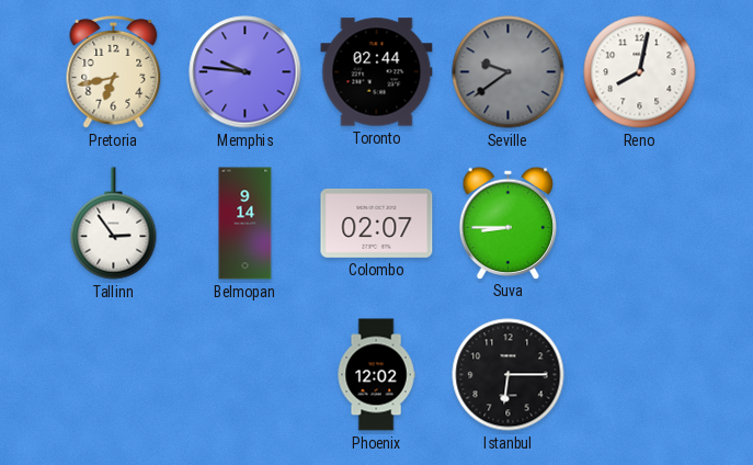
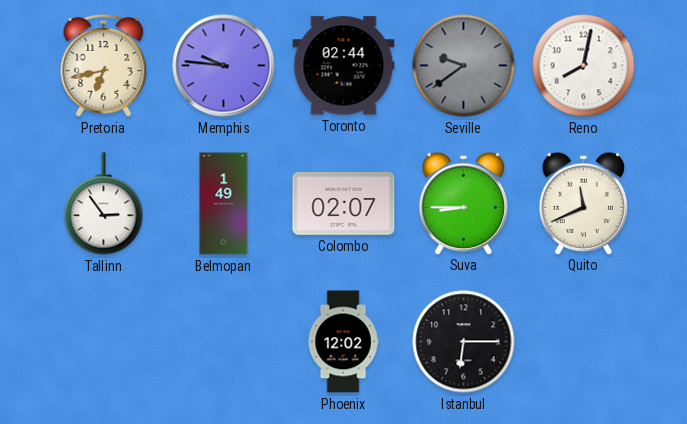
Belmopan: 9:14 -> 1:49
Quito: none -> 11:41
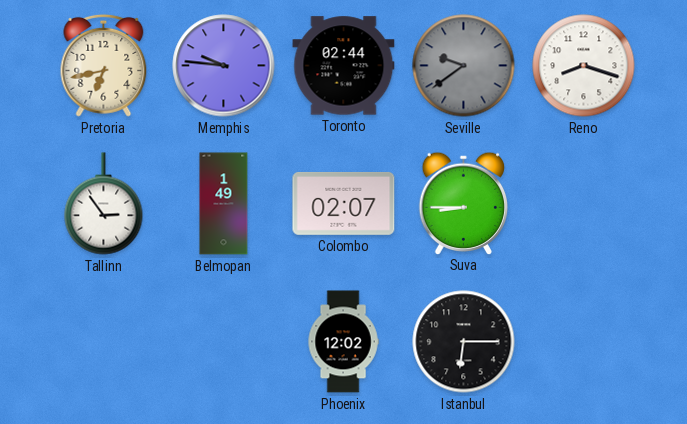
Reno: 8:02 -> 8:18
Quito: 11:41 -> none
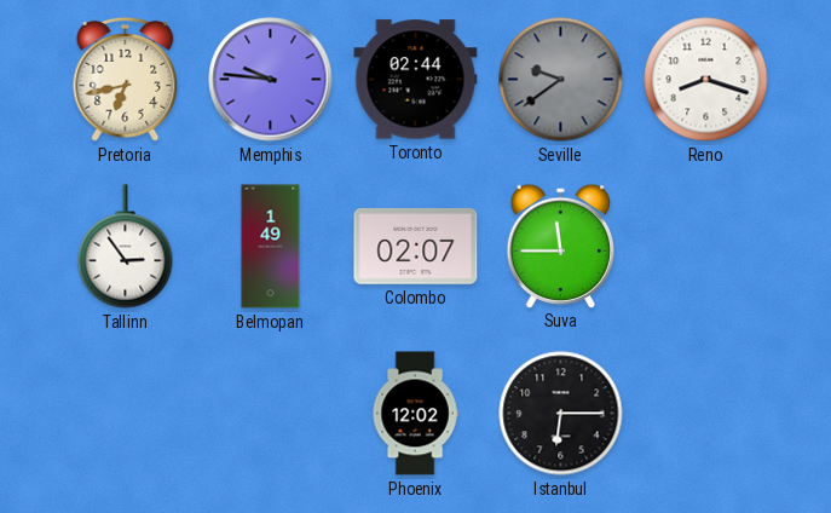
Suva: 8:45 -> 11:45
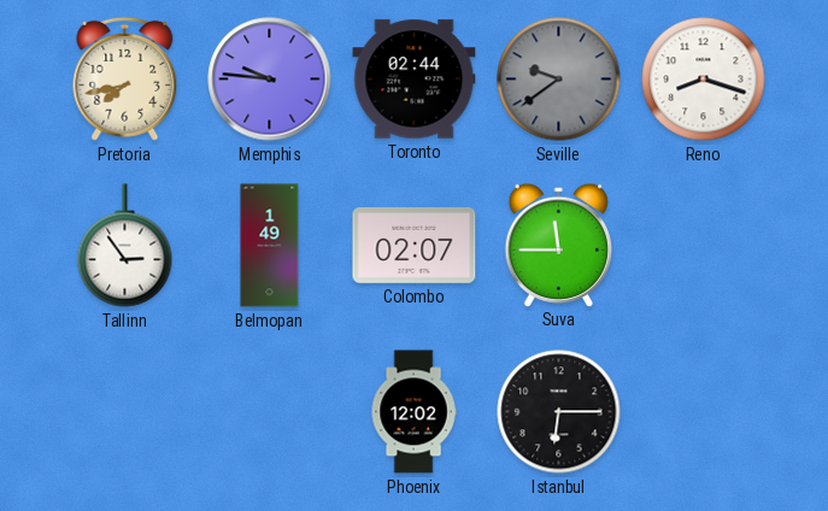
Pretoria: 6:43 -> 7:43
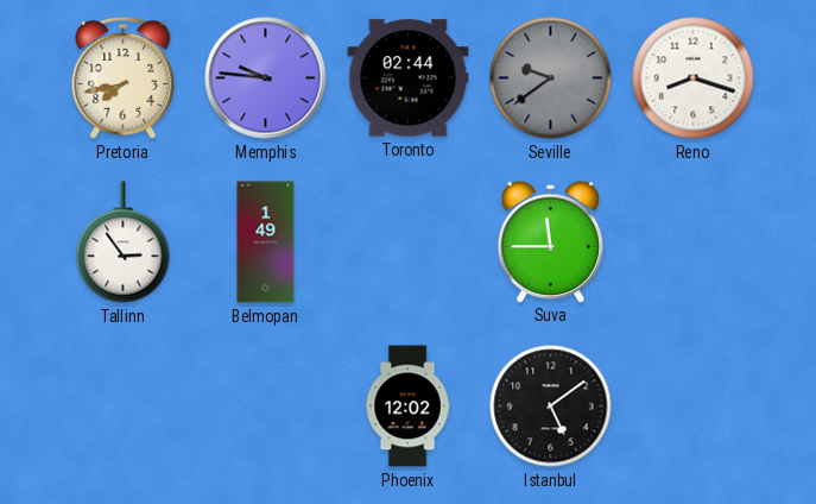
Colombo: 02:07 -> none
Istanbul: 6:15 -> 5:09
